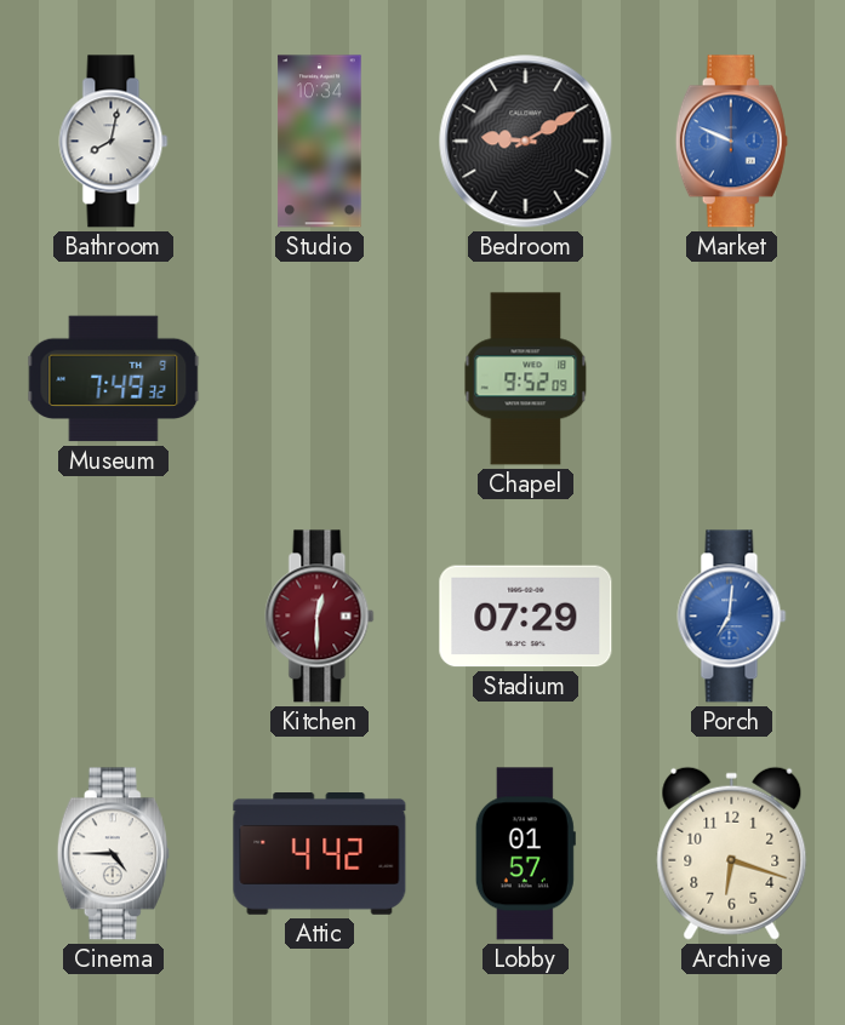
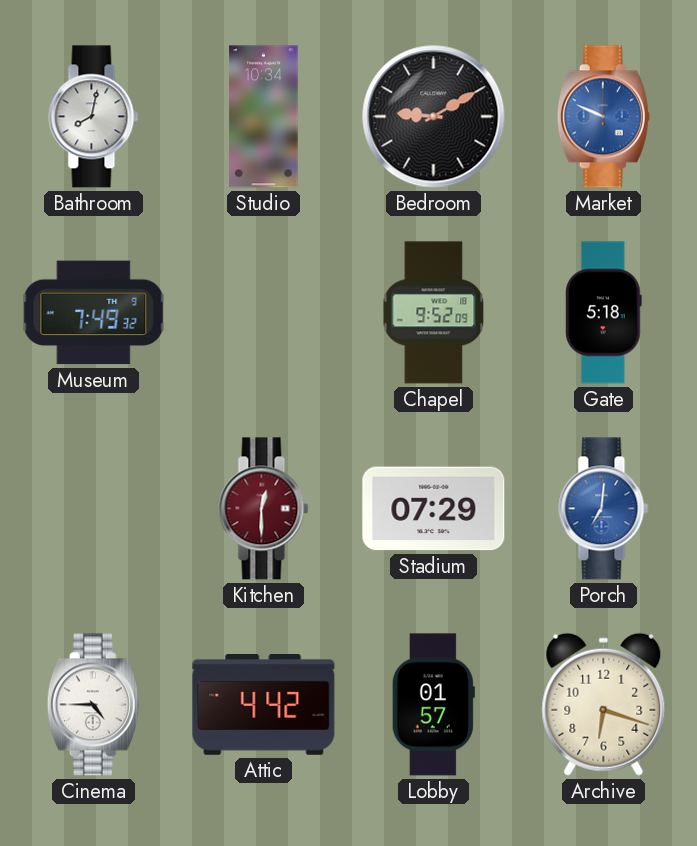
Gate: none -> 5:18
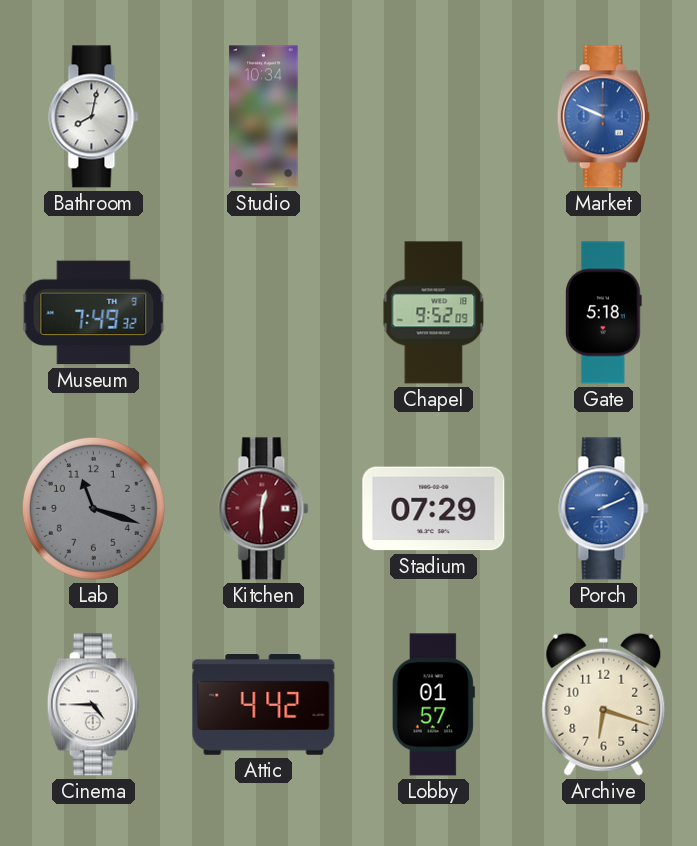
Bedroom: 9:10 -> none
Lab: none -> 11:18
Porch: 7:01 -> 2:11
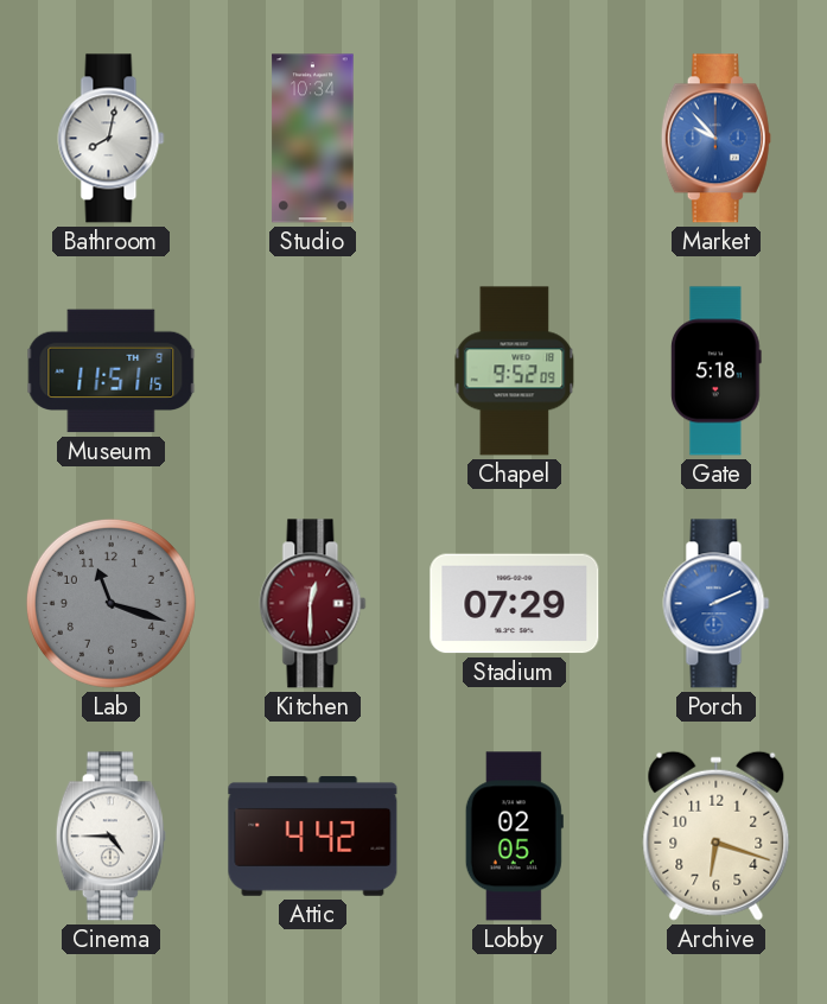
Market: 9:49 -> 9:53
Museum: 7:49 -> 11:51
Lobby: 01:57 -> 02:05
